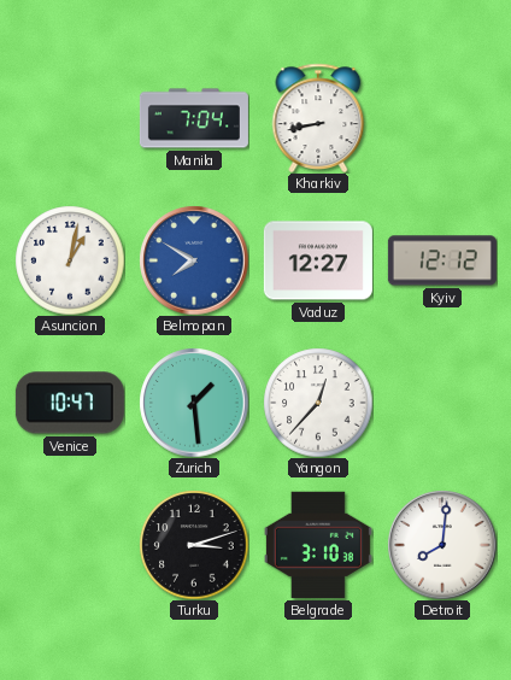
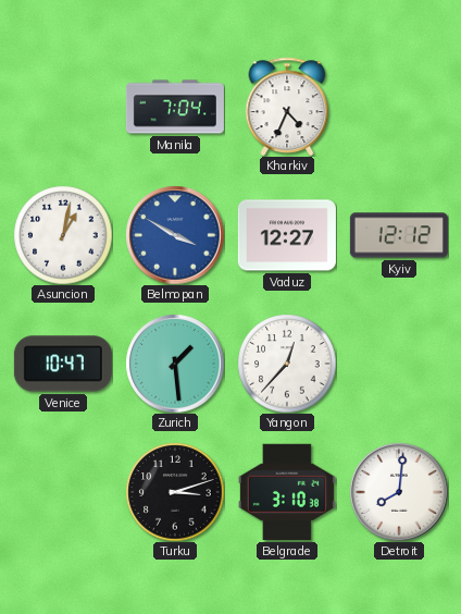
Kharkiv: 8:43 -> 4:34
Belmopan: 7:50 -> 3:50
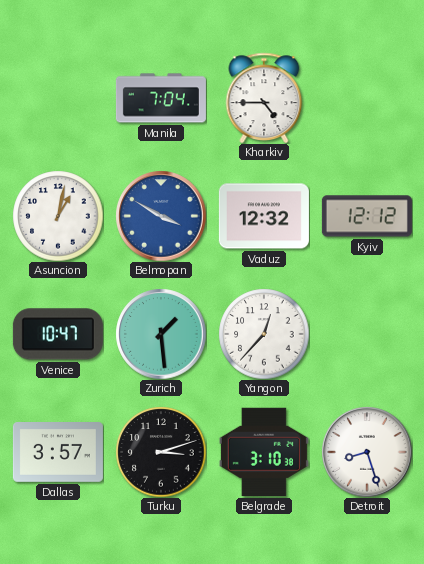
Kharkiv: 4:34 -> 4:45
Vaduz: 12:27 -> 12:32
Dallas: none -> 3:57
Detroit: 8:01 -> 8:27
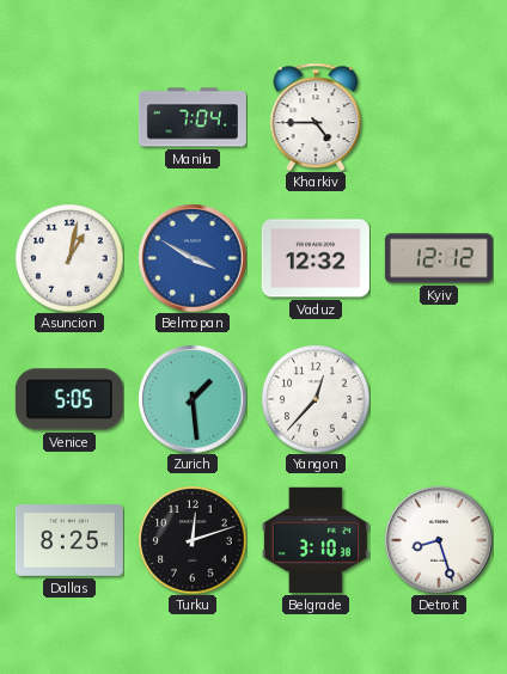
Venice: 10:47 -> 5:05
Dallas: 3:57 -> 8:25
Turku: 3:12 -> 12:12
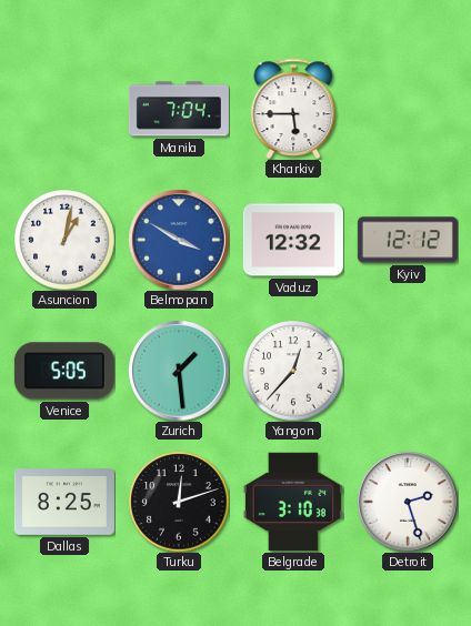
Kharkiv: 4:45 -> 5:45
Detroit: 8:27 -> 2:27
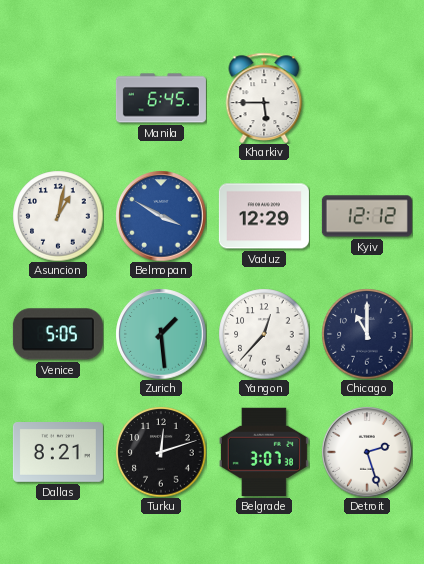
Manila: 7:04 -> 6:45
Vaduz: 12:32 -> 12:29
Chicago: none -> 11:00
Dallas: 8:25 -> 8:21
Belgrade: 3:10 -> 3:07
